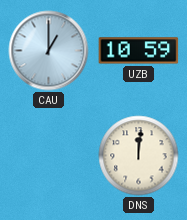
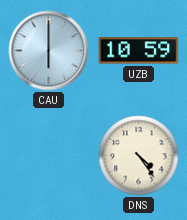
CAU: 1:00 -> 6:00
DNS: 12:01 -> 4:24
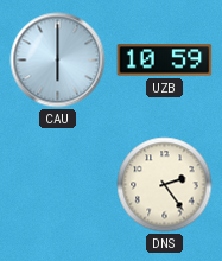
DNS: 4:24 -> 2:24
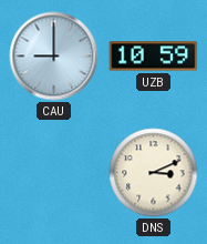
CAU: 6:00 -> 9:00
DNS: 2:24 -> 3:11
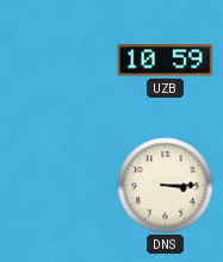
CAU: 9:00 -> none
DNS: 3:11 -> 3:15
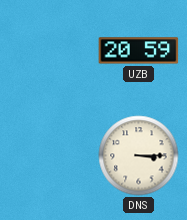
UZB: 10:59 -> 20:59
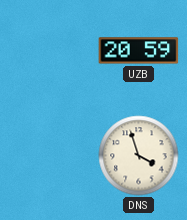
DNS: 3:15 -> 3:57
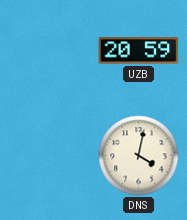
DNS: 3:57 -> 4:02
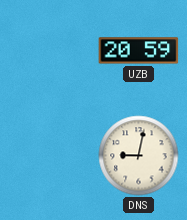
DNS: 4:02 -> 9:02
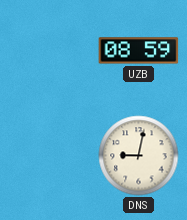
UZB: 20:59 -> 08:59
